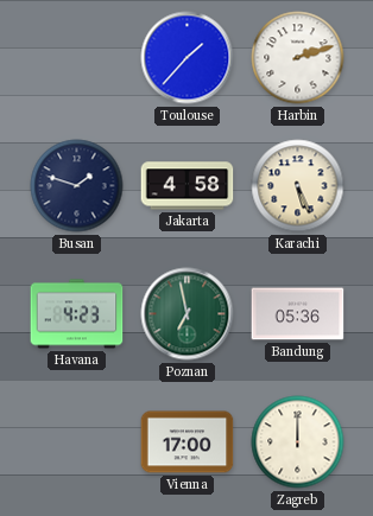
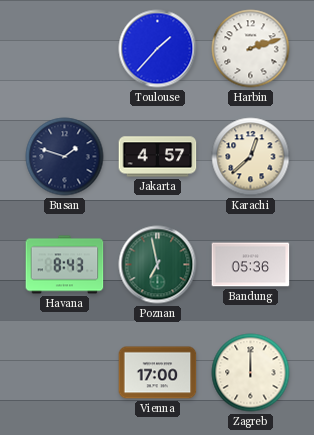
Jakarta: 4:58 -> 4:57
Karachi: 5:26 -> 12:38
Havana: 4:23 -> 8:43
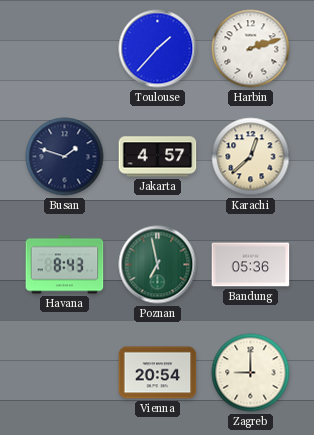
Vienna: 17:00 -> 20:54
Zagreb: 12:00 -> 9:00
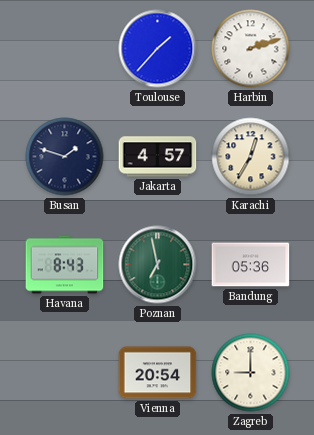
Karachi: 12:38 -> 12:35
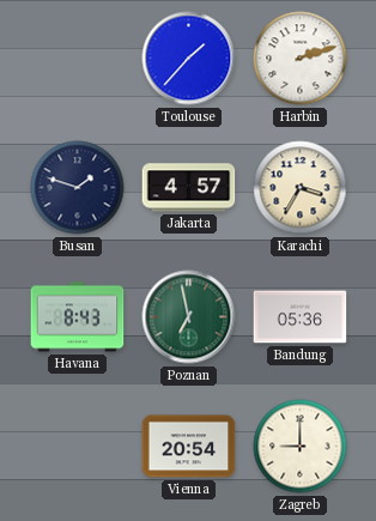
Karachi: 12:35 -> 3:35
